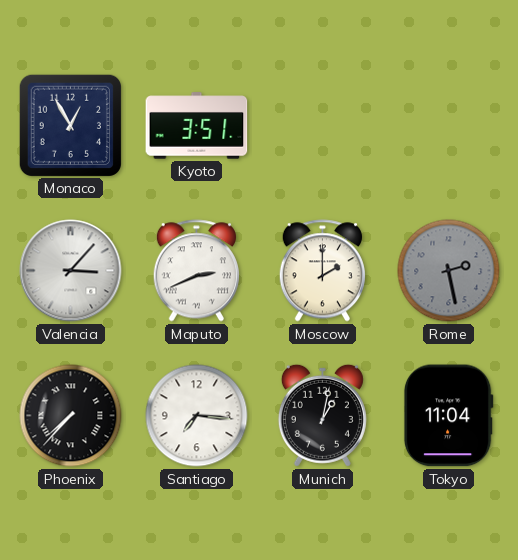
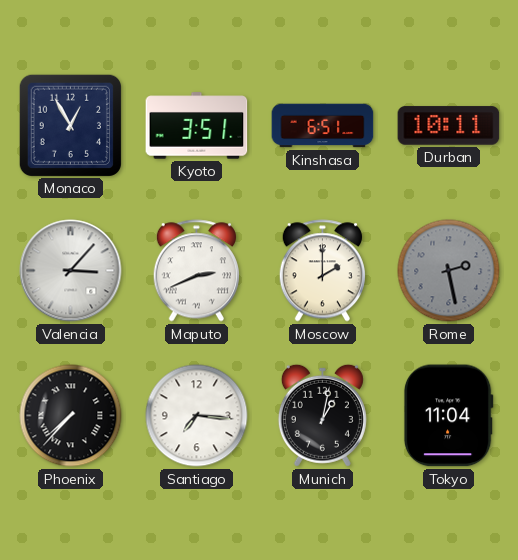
Kinshasa: none -> 6:51
Durban: none -> 10:11
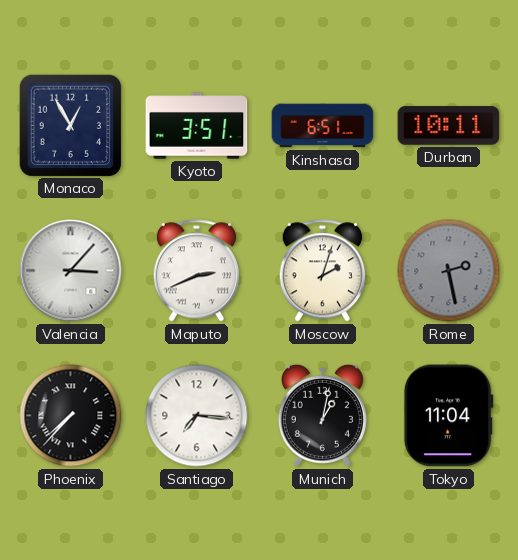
Moscow: 2:00 -> 2:03
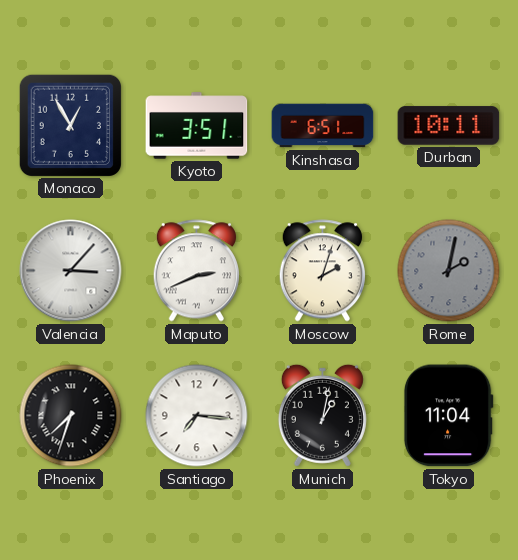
Rome: 2:28 -> 2:02
Phoenix: 7:37 -> 7:33
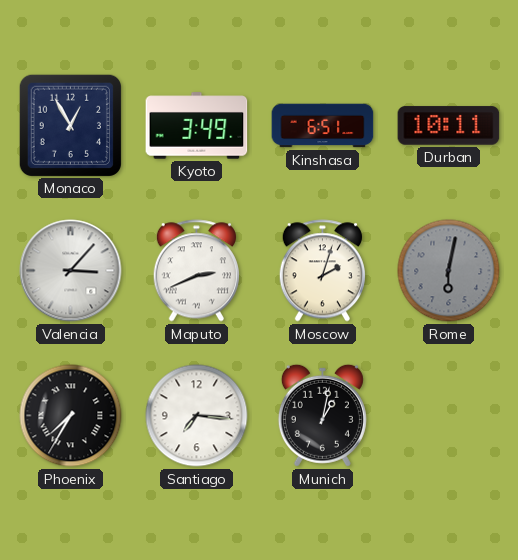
Kyoto: 3:51 -> 3:49
Rome: 2:02 -> 6:02
Phoenix: 7:33 -> 7:35
Tokyo: 11:04 -> none
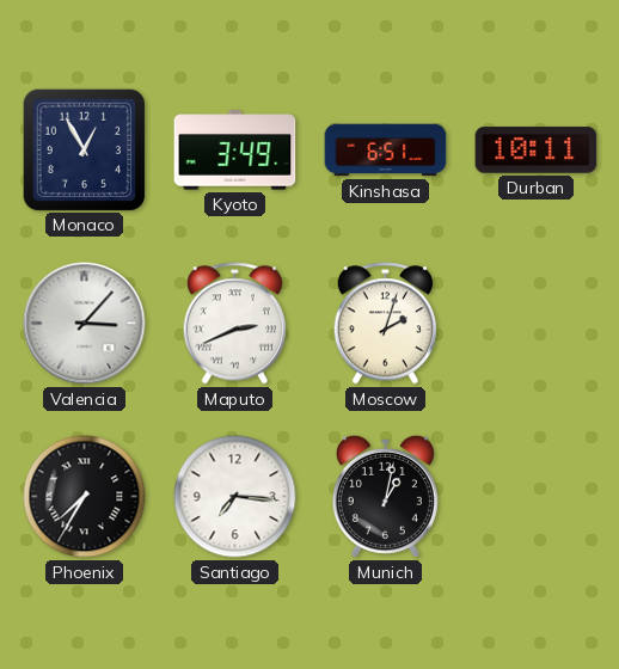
Rome: 6:02 -> none
